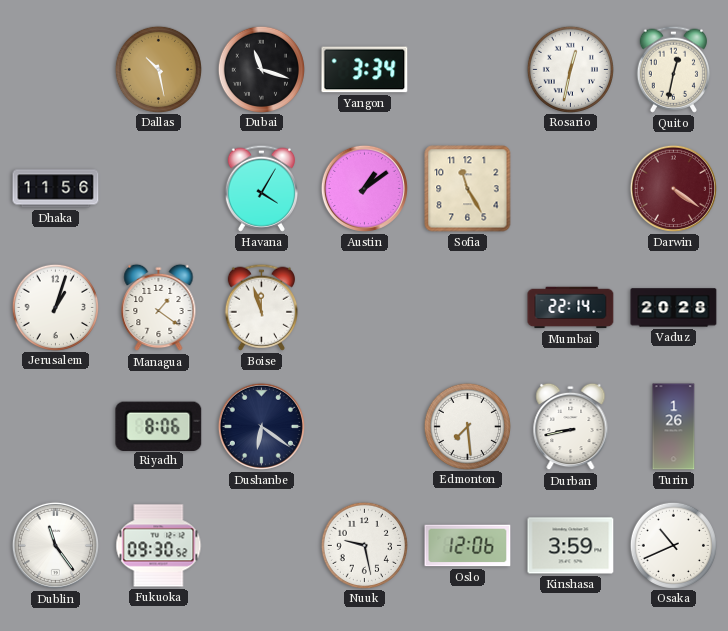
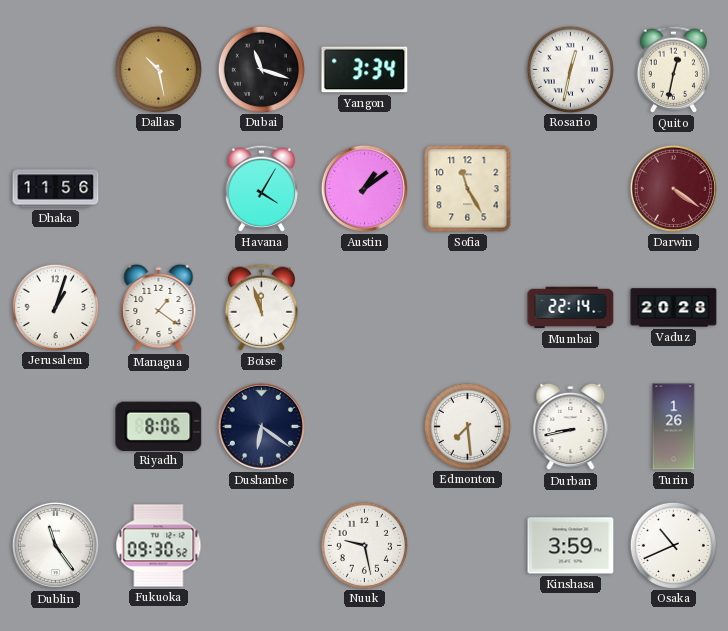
Oslo: 12:06 -> none
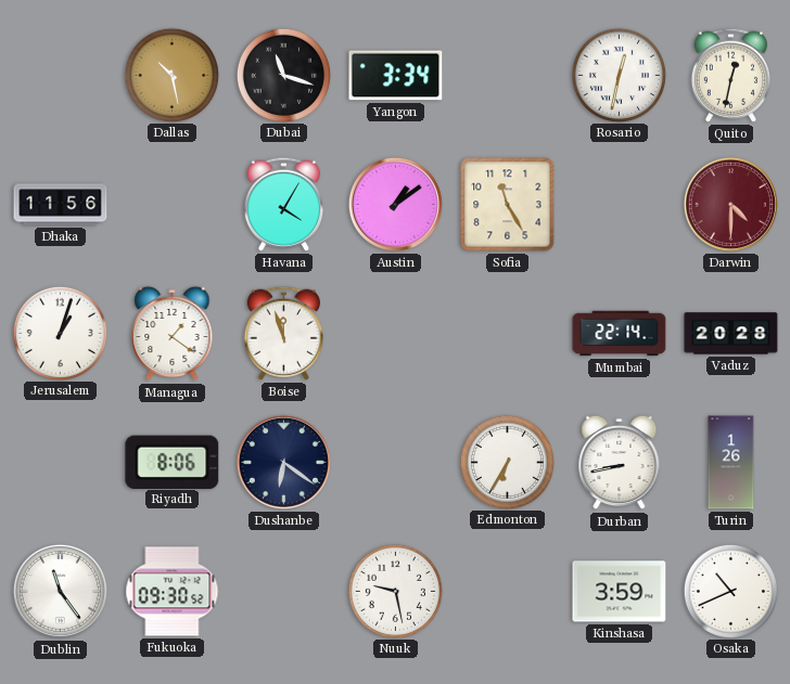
Darwin: 4:21 -> 4:30
Edmonton: 7:29 -> 6:35
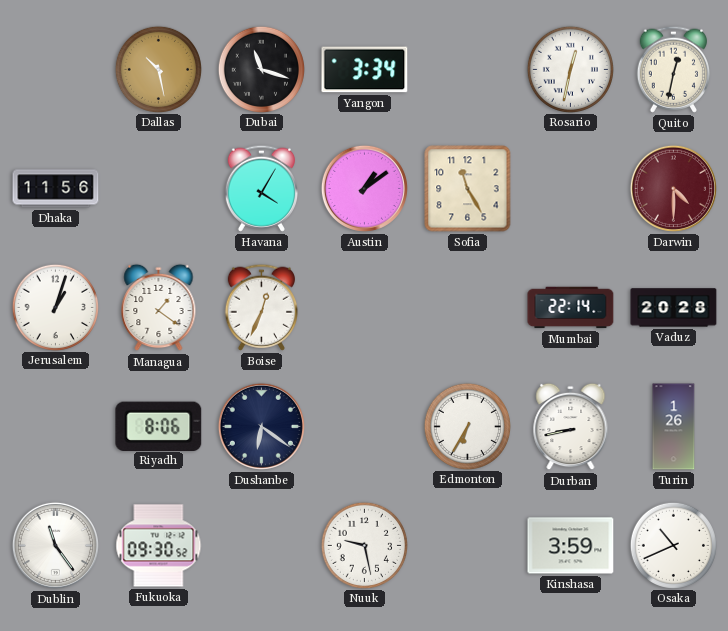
Boise: 11:57 -> 12:34
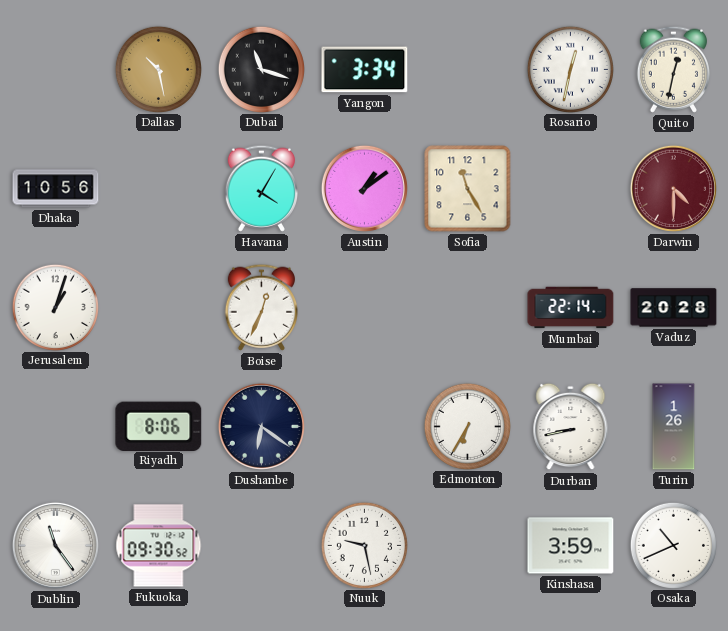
Dhaka: 11:56 -> 10:56
Managua: 1:21 -> none
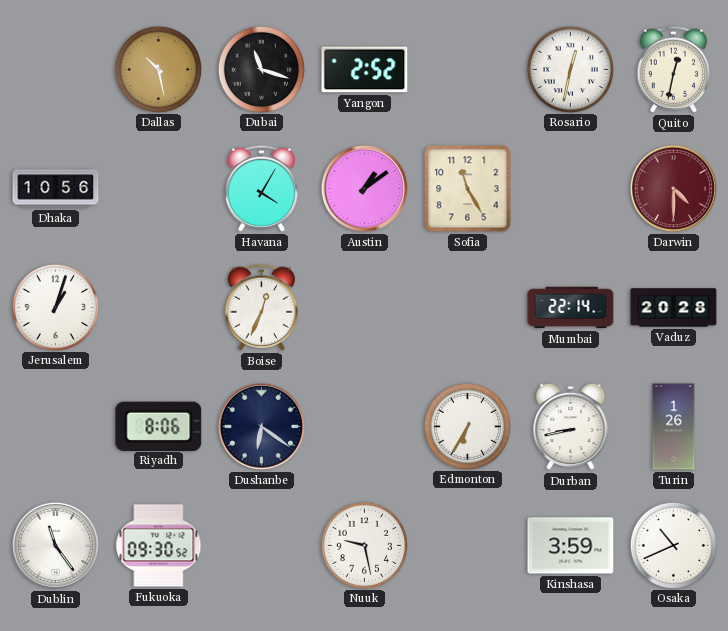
Yangon: 3:34 -> 2:52
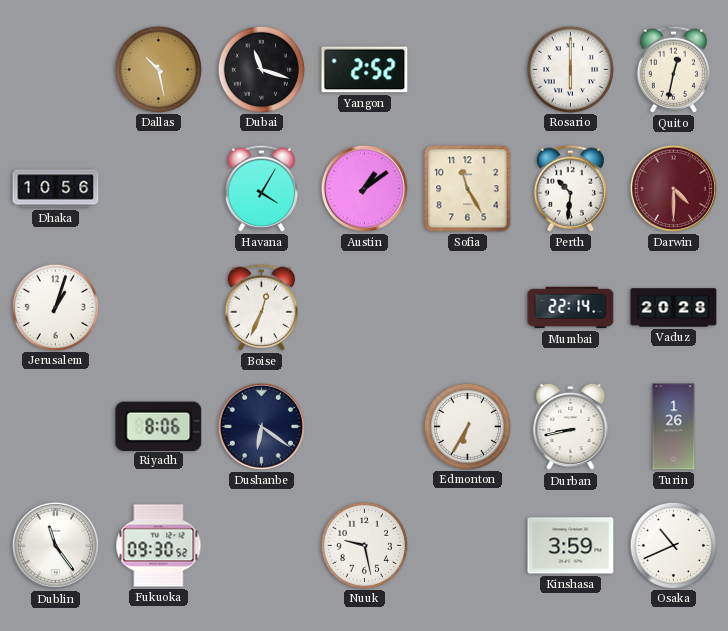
Rosario: 12:32 -> 6:00
Perth: none -> 10:31
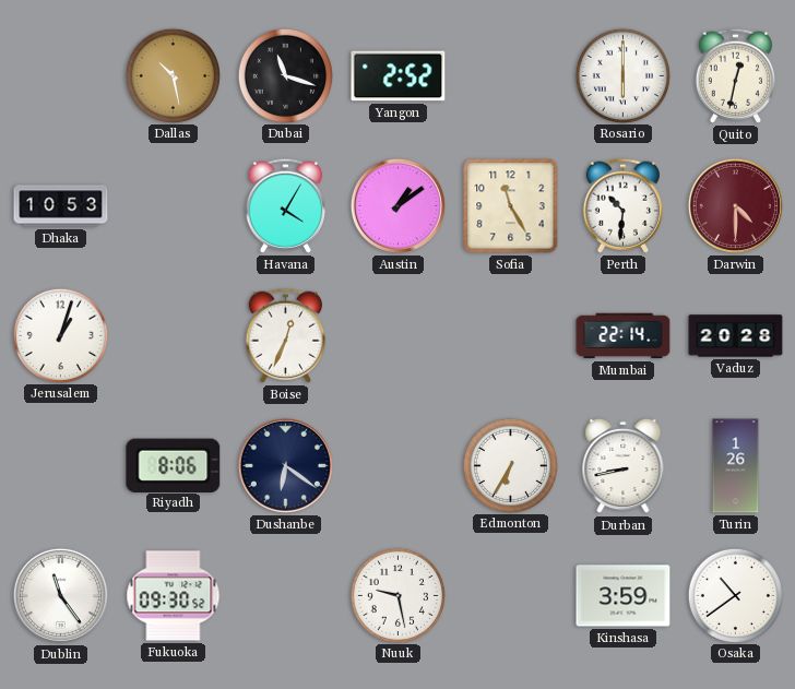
Dhaka: 10:56 -> 10:53
Osaka: 10:41 -> 10:39
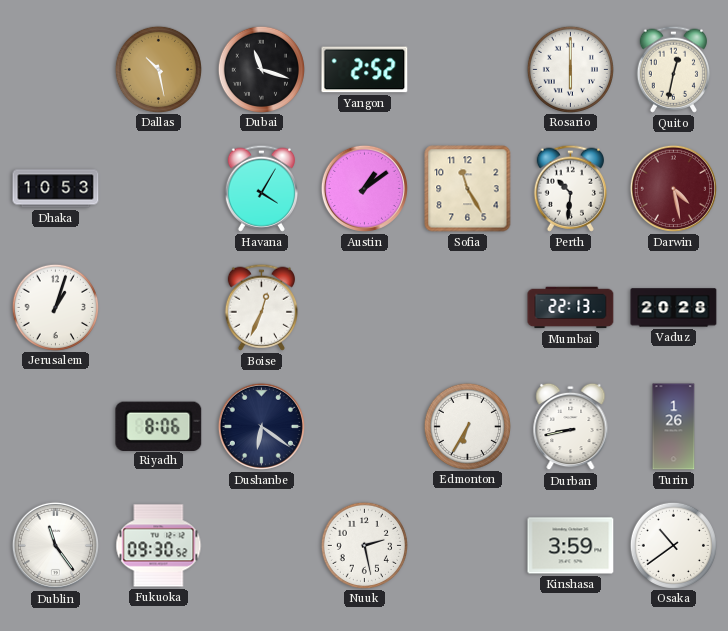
Darwin: 4:30 -> 4:28
Mumbai: 22:14 -> 22:13
Nuuk: 9:28 -> 2:28
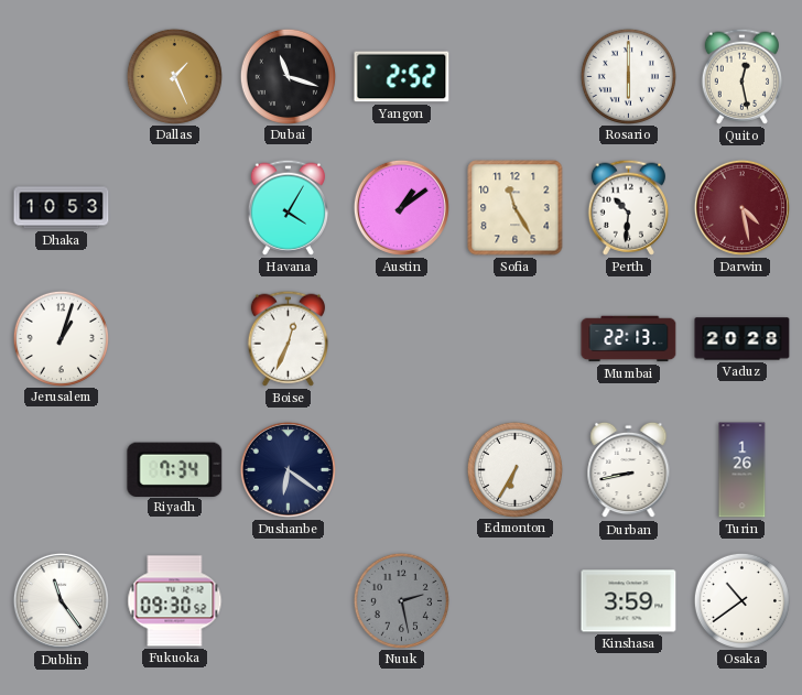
Dallas: 10:28 -> 1:26
Quito: 12:32 -> 12:28
Riyadh: 8:06 -> 7:34
Nuuk dial: white -> grey
